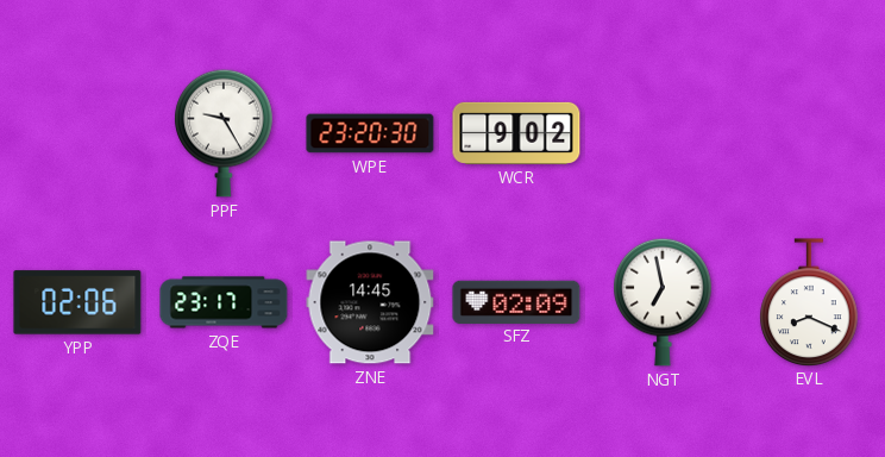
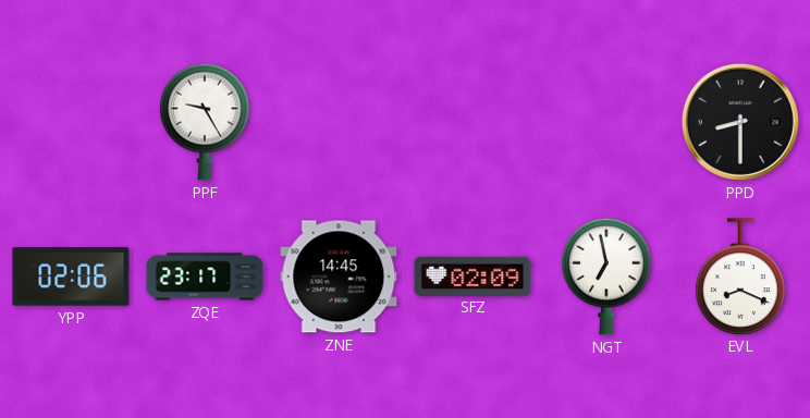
WPE: 23:20 -> none
WCR: 9:02 -> none
PPD: none -> 8:30
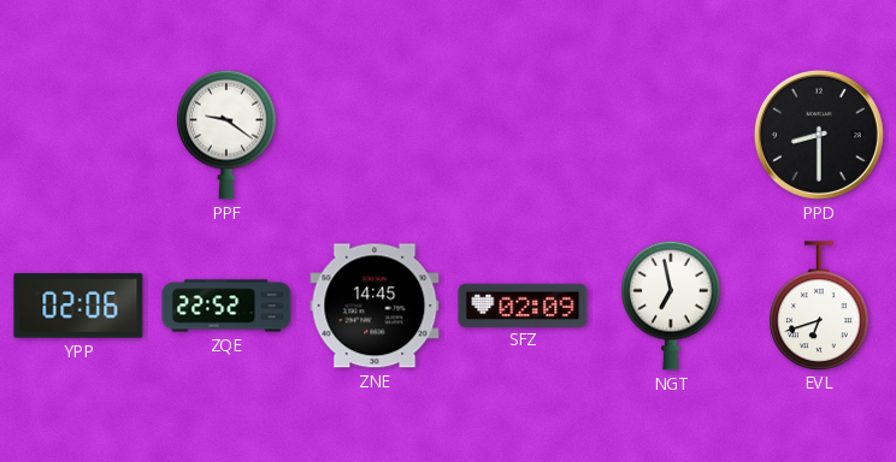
PPF: 9:25 -> 9:21
ZQE: 23:17 -> 22:52
EVL: 8:19 -> 6:42
